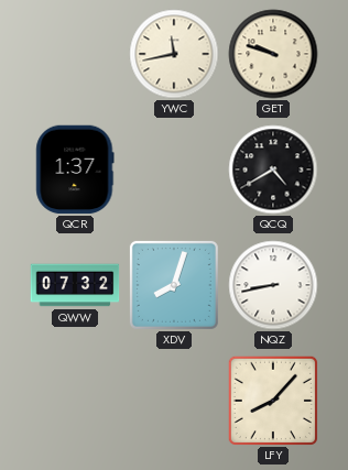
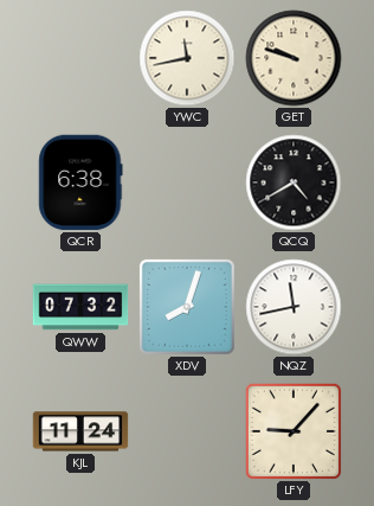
QCR: 1:37 -> 6:38
NQZ: 8:43 -> 11:43
KJL: none -> 11:24
LFY: 8:07 -> 9:07
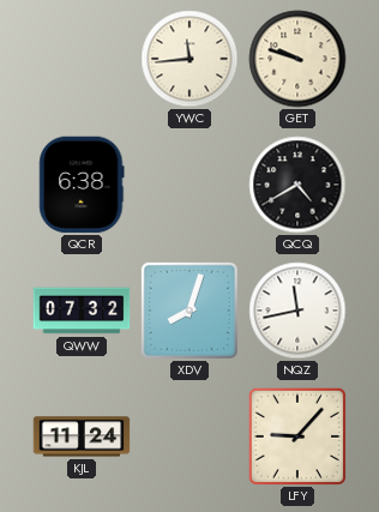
YWC: 11:43 -> 11:44
